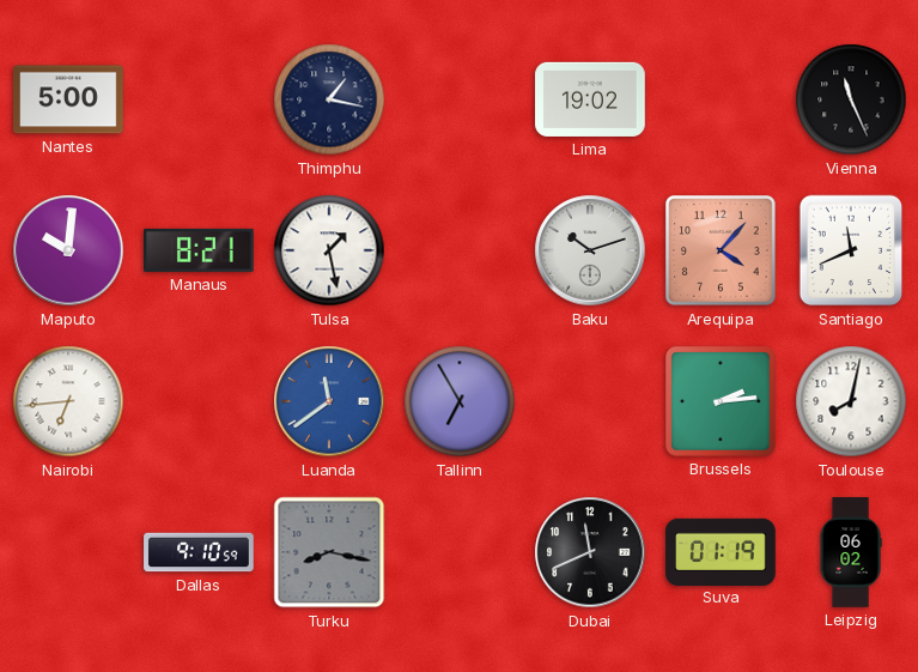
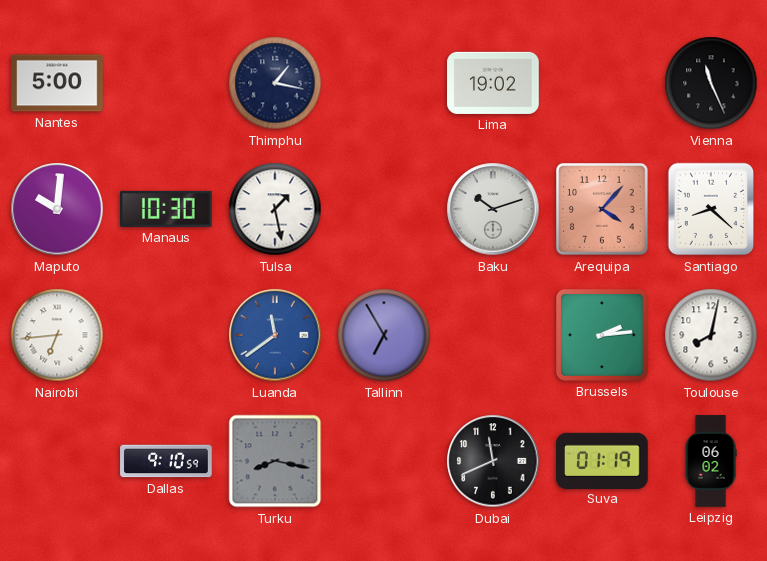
Manaus: 8:21 -> 10:30
Santiago: 11:41 -> 8:22
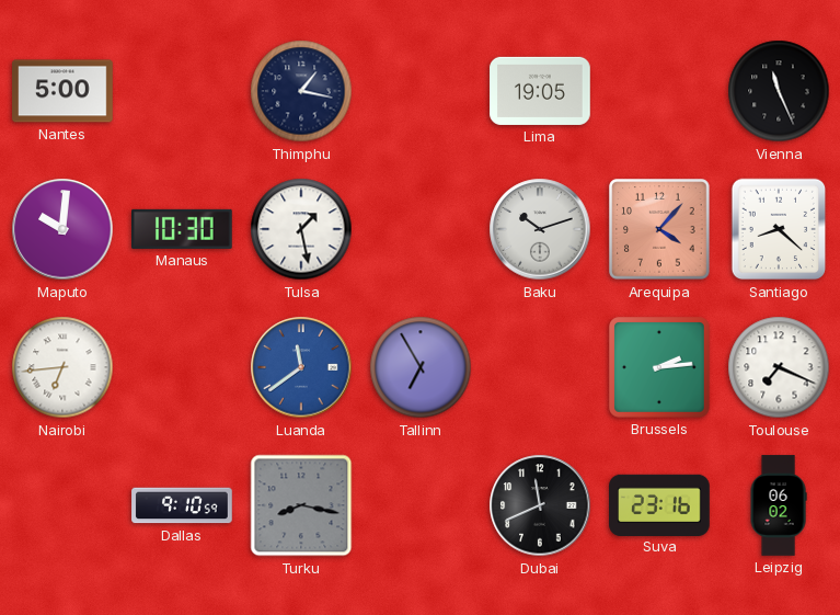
Lima: 19:02 -> 19:05
Toulouse: 8:02 -> 7:19
Suva: 01:19 -> 23:16
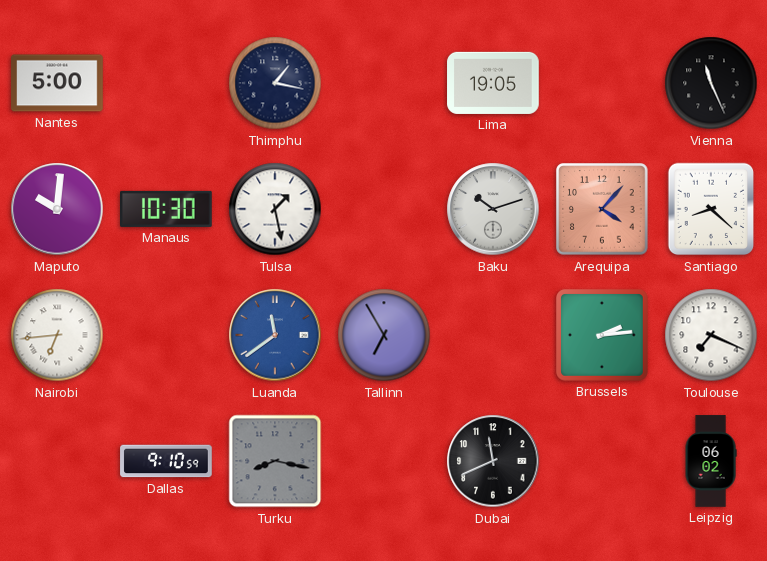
Suva: 23:16 -> none
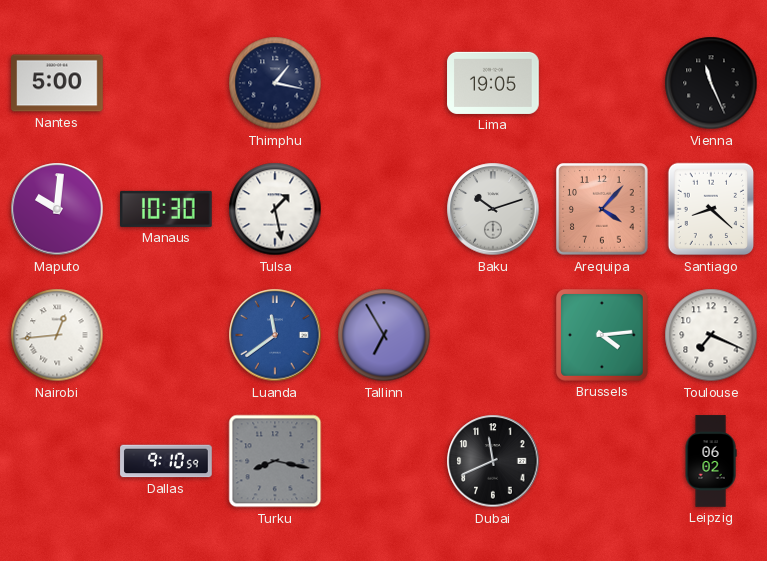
Nairobi: 6:44 -> 12:44
Brussels: 2:14 -> 4:14
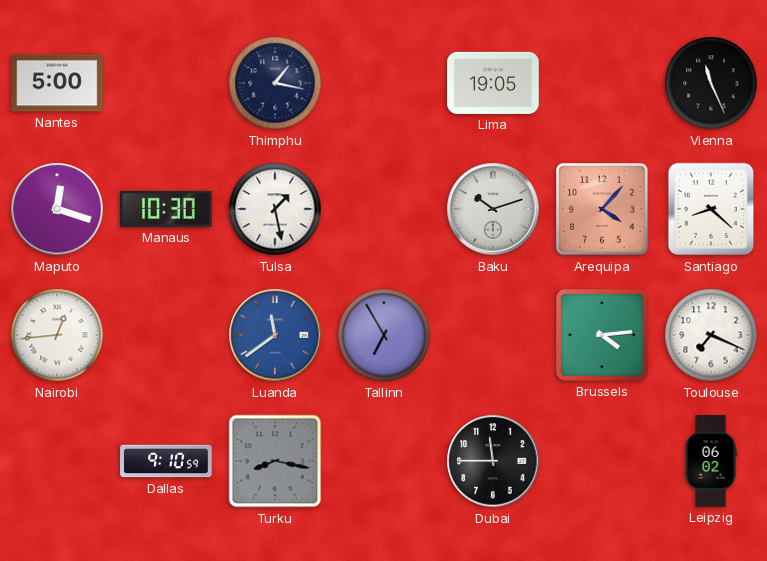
Maputo: 10:01 -> 12:18
Dubai: 11:41 -> 11:45
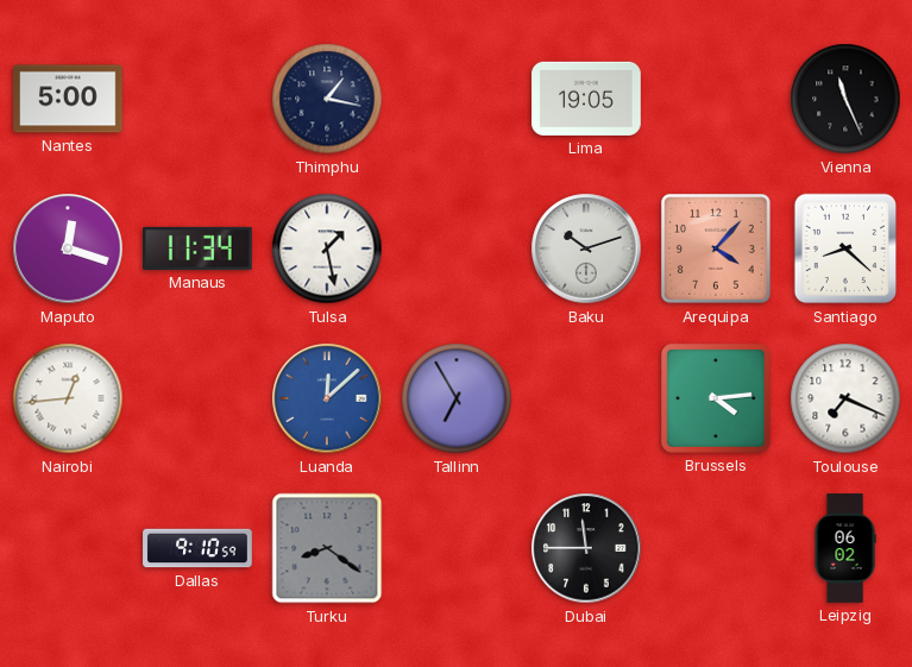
Manaus: 10:30 -> 11:34
Luanda: 11:39 -> 12:08
Turku: 8:17 -> 8:21
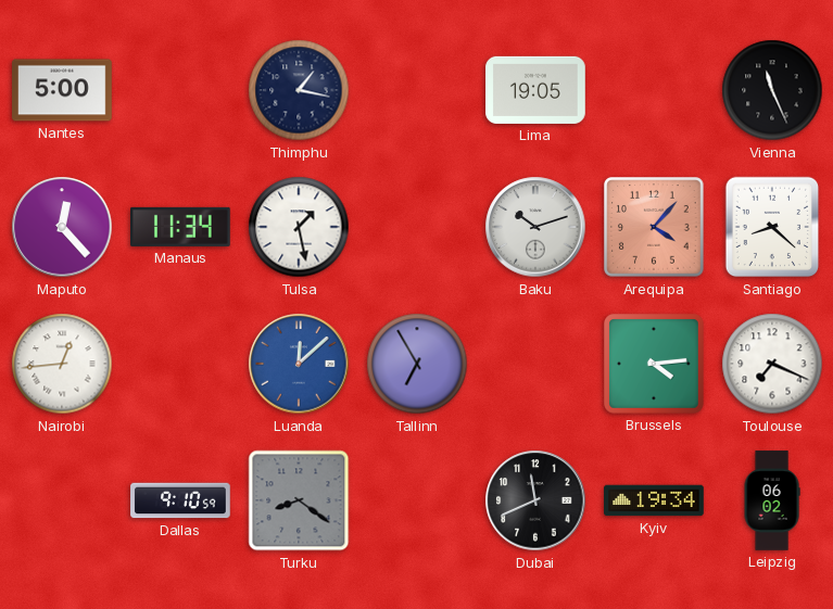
Maputo: 12:18 -> 12:23
Dubai: 11:45 -> 11:41
Kyiv: none -> 19:34
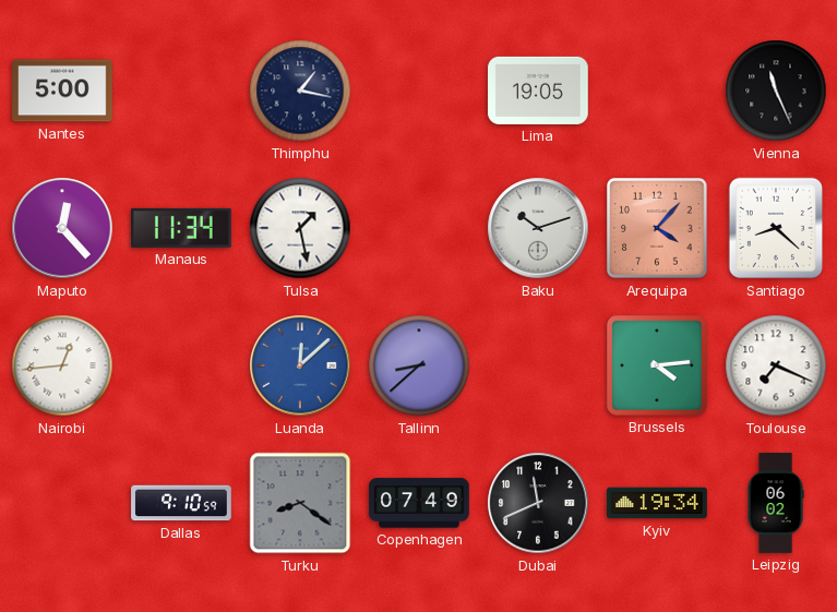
Tallinn: 6:55 -> 8:38
Copenhagen: none -> 07:49
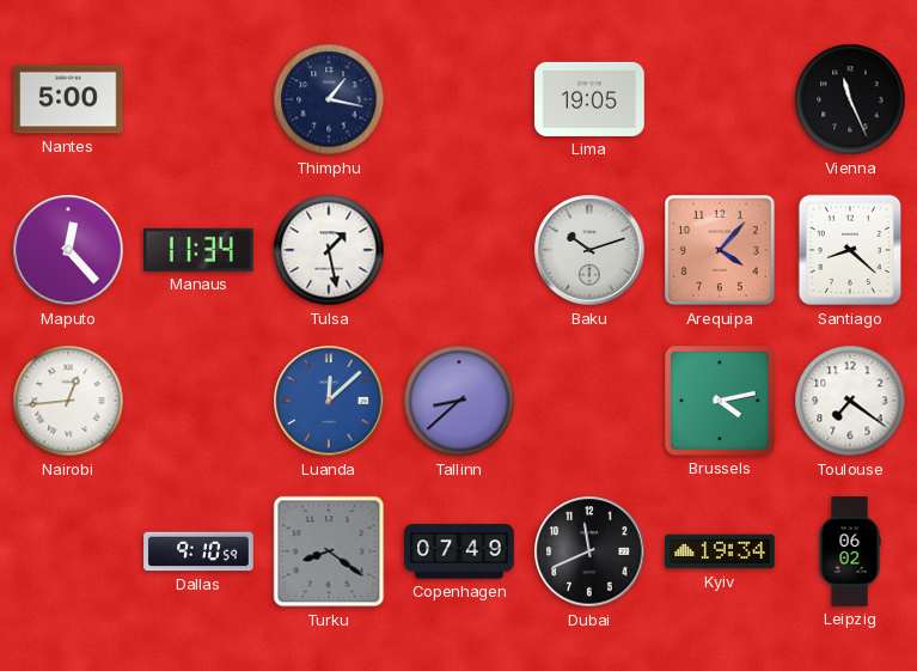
Brussels: 4:14 -> 4:13
Toulouse: 7:19 -> 7:21
